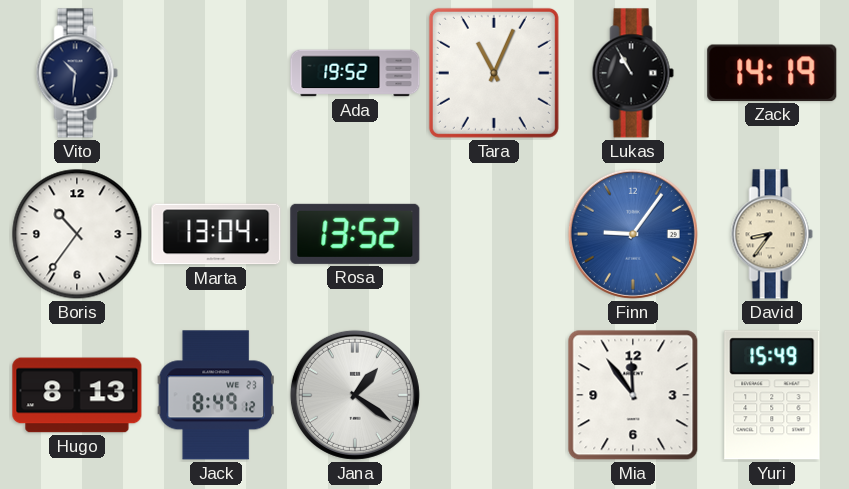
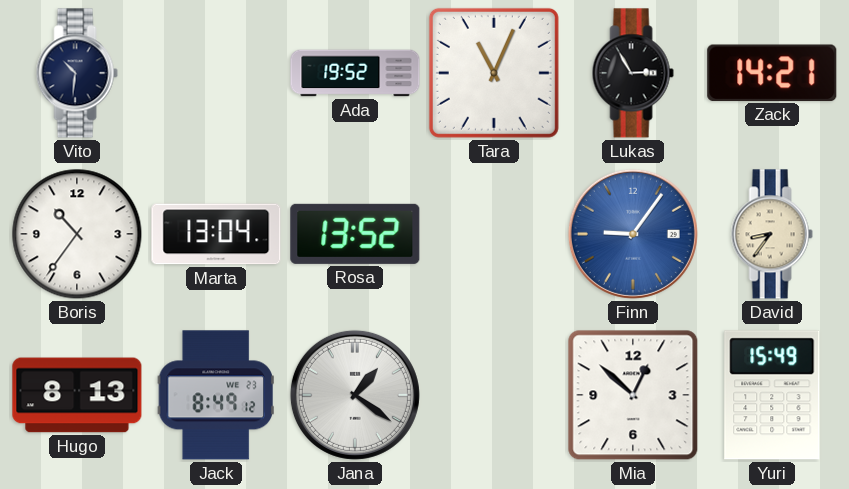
Lukas: 10:55 -> 2:55
Zack: 14:19 -> 14:21
Mia: 11:54 -> 12:52
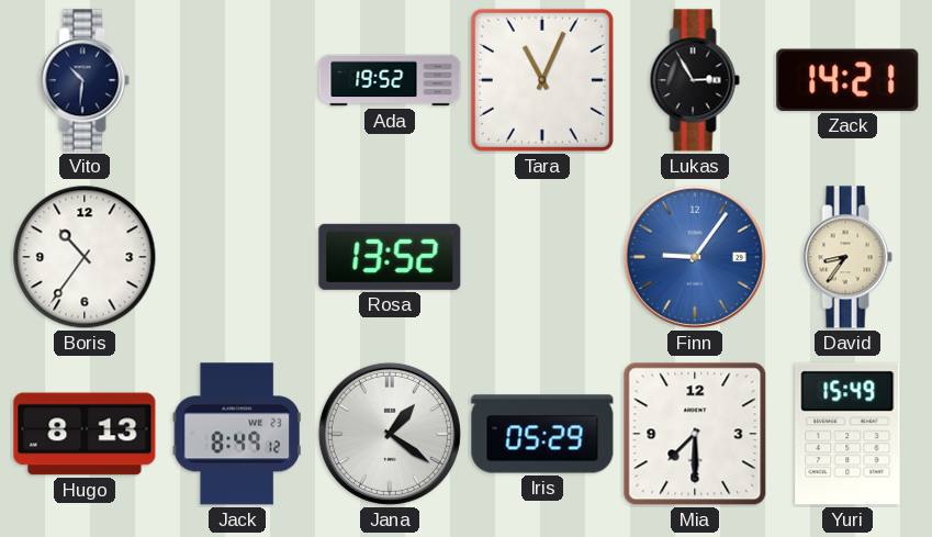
Marta: 13:04 -> none
Iris: none -> 05:29
Mia: 12:52 -> 7:30
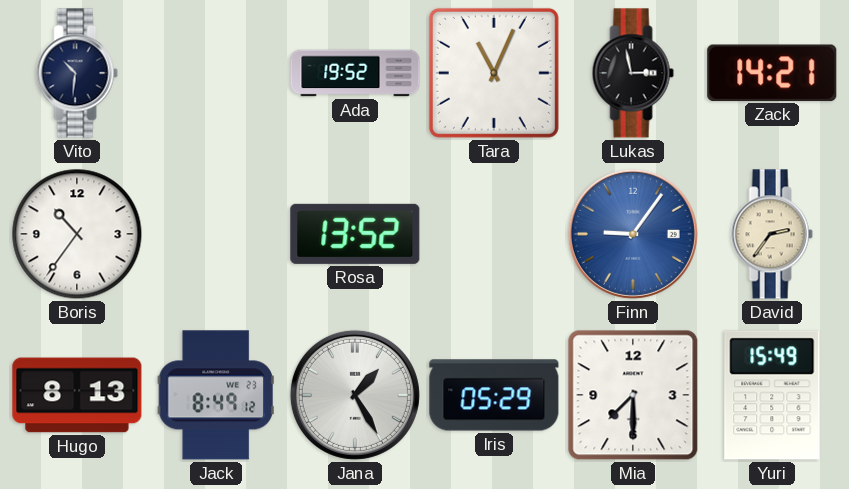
Lukas: 2:55 -> 2:58
David: 8:36 -> 2:36
Jana: 1:21 -> 1:25
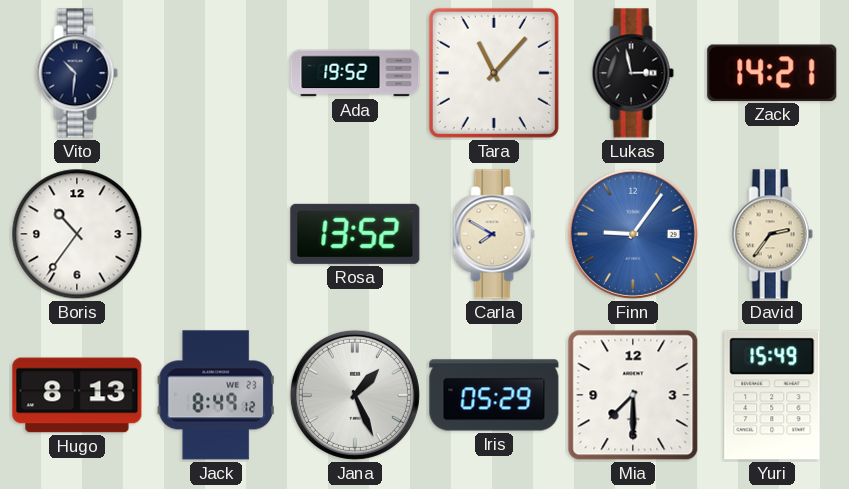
Tara: 11:04 -> 11:07
Carla: none -> 7:50
Jana: 1:25 -> 1:26
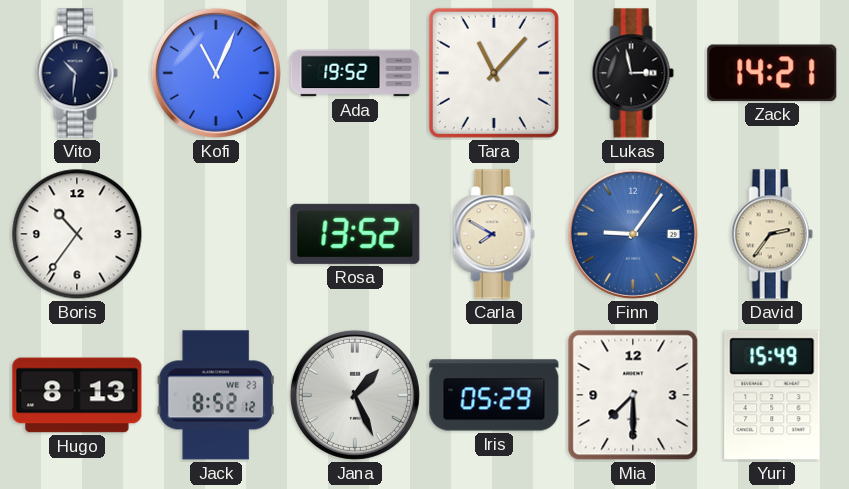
Kofi: none -> 11:04
Jack: 8:49 -> 8:52
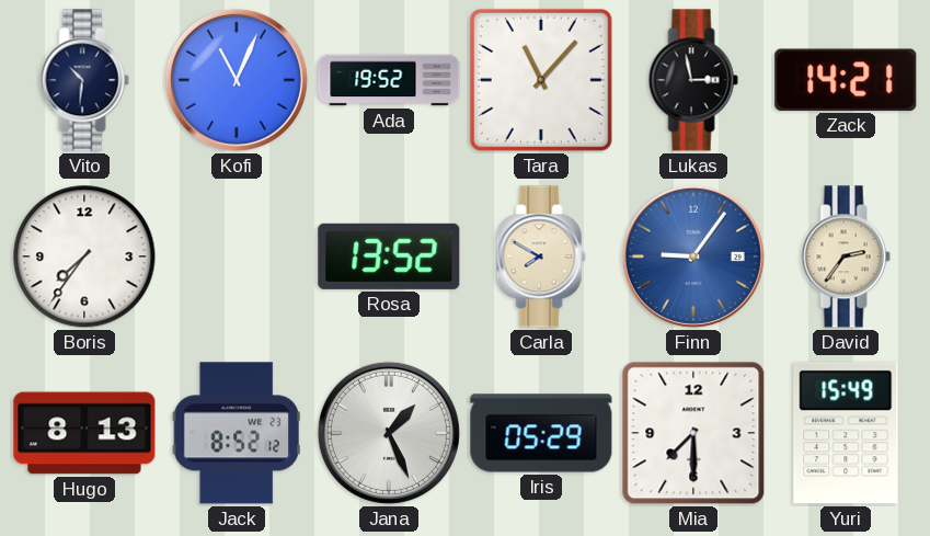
Boris: 10:36 -> 7:36
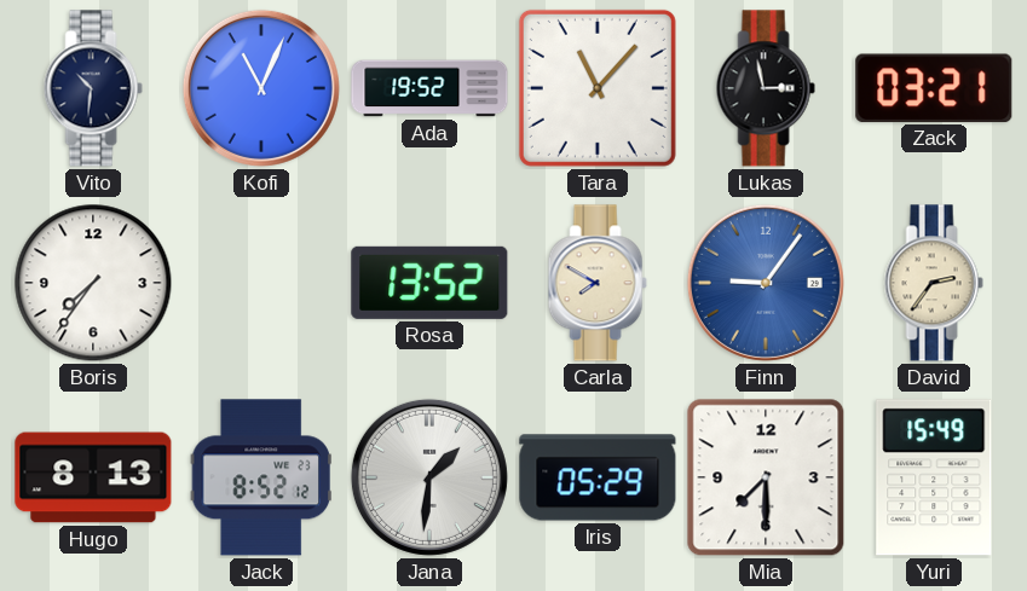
Zack: 14:21 -> 03:21
Jana: 1:26 -> 1:31
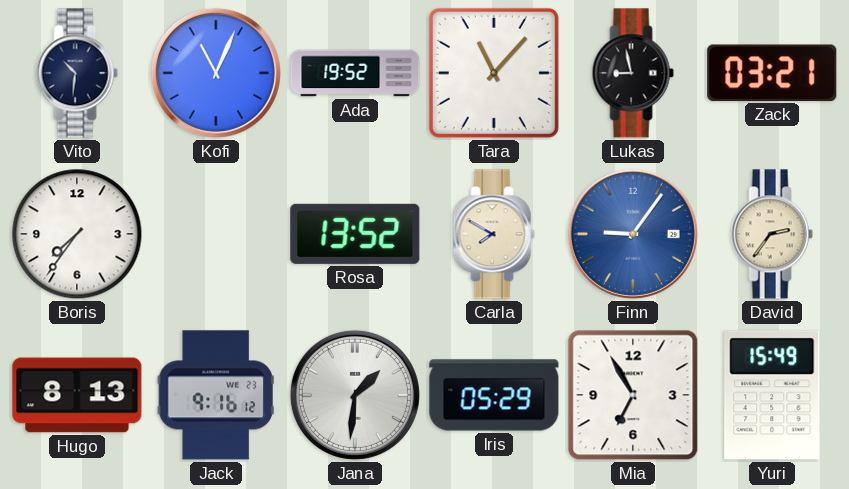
Lukas: 2:58 -> 8:58
Jack: 8:52 -> 9:16
Mia: 7:30 -> 6:55
